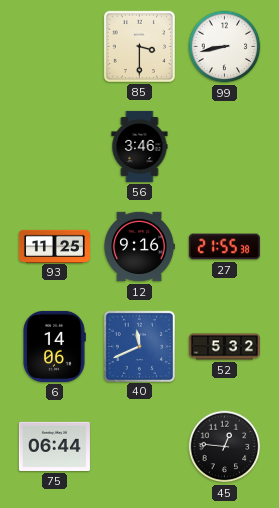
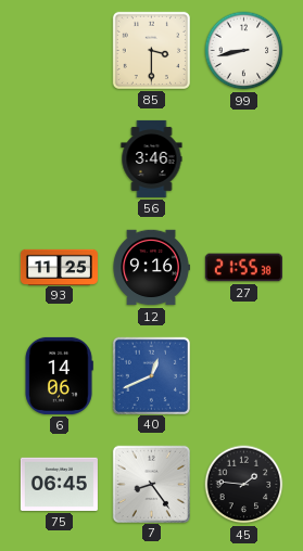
40: 11:41 -> 12:41
52: 5:32 -> none
75: 06:44 -> 06:45
7: none -> 8:24
45: 12:46 -> 1:46
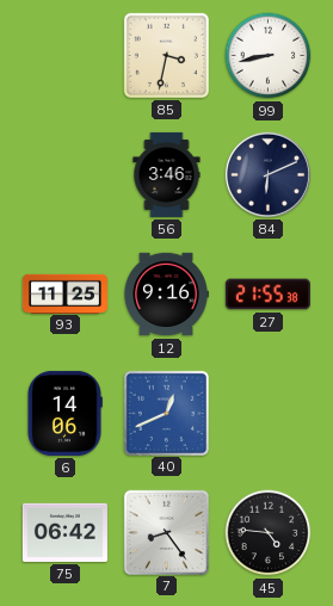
85: 3:30 -> 3:32
84: none -> 6:11
75: 06:45 -> 06:42
45: 1:46 -> 4:46
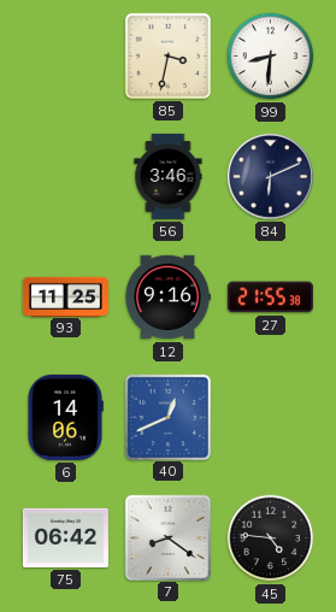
99: 8:43 -> 8:31
7: 8:24 -> 8:21
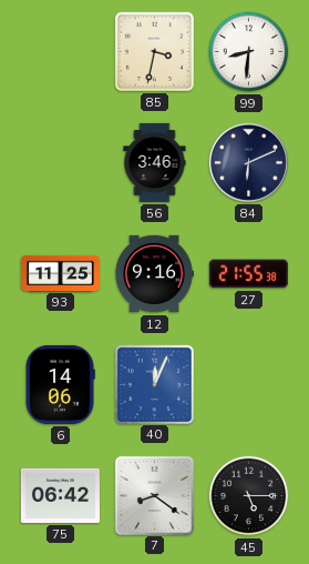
40: 12:41 -> 12:04
45: 4:46 -> 5:15
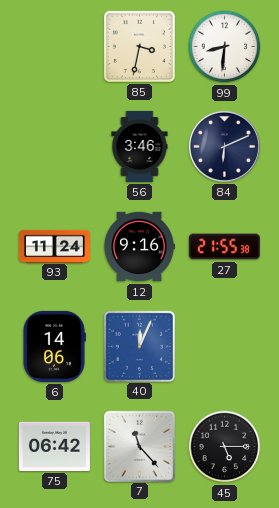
93: 11:25 -> 11:24
7: 8:21 -> 11:23
